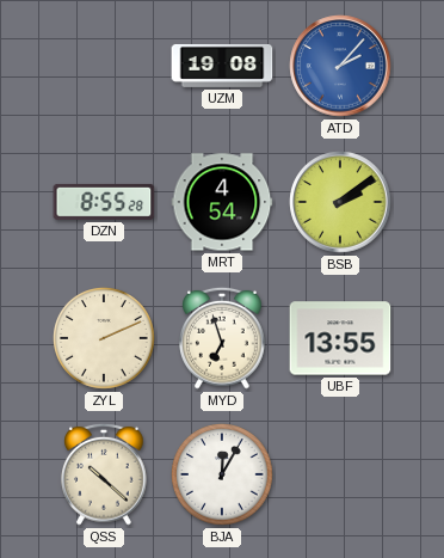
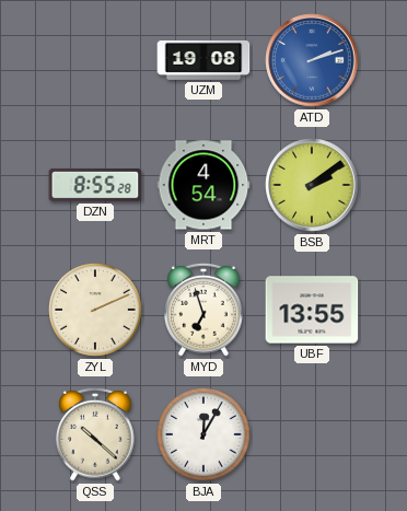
ATD: 2:07 -> 2:12
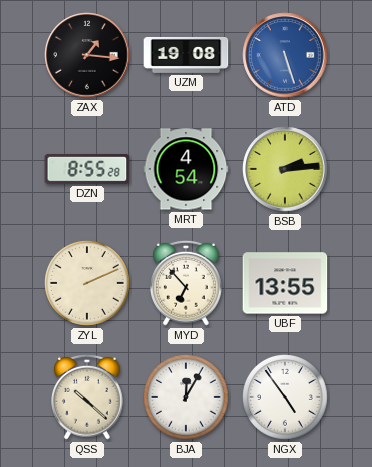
ZAX: none -> 1:16
ATD: 2:12 -> 5:27
BSB: 2:09 -> 2:14
MYD: 6:57 -> 6:53
NGX: none -> 4:54
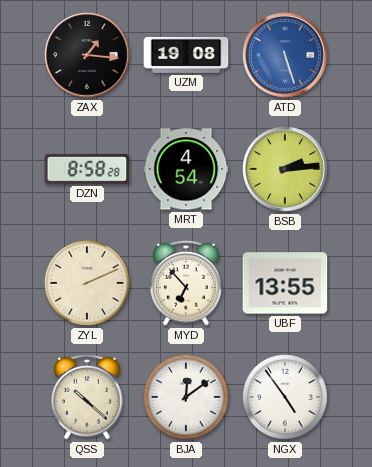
DZN: 8:55 -> 8:58
BJA: 12:05 -> 12:09
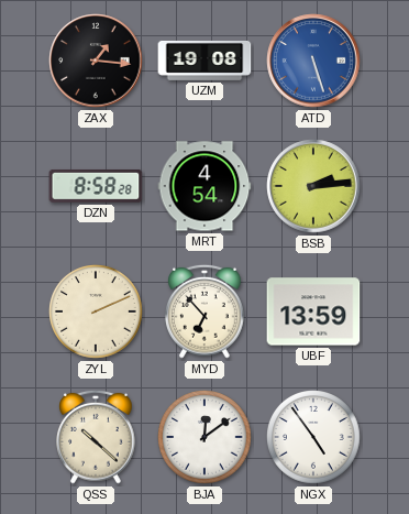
UBF: 13:55 -> 13:59
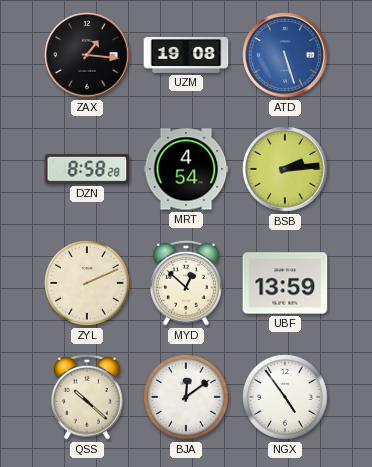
MYD: 6:53 -> 12:52
